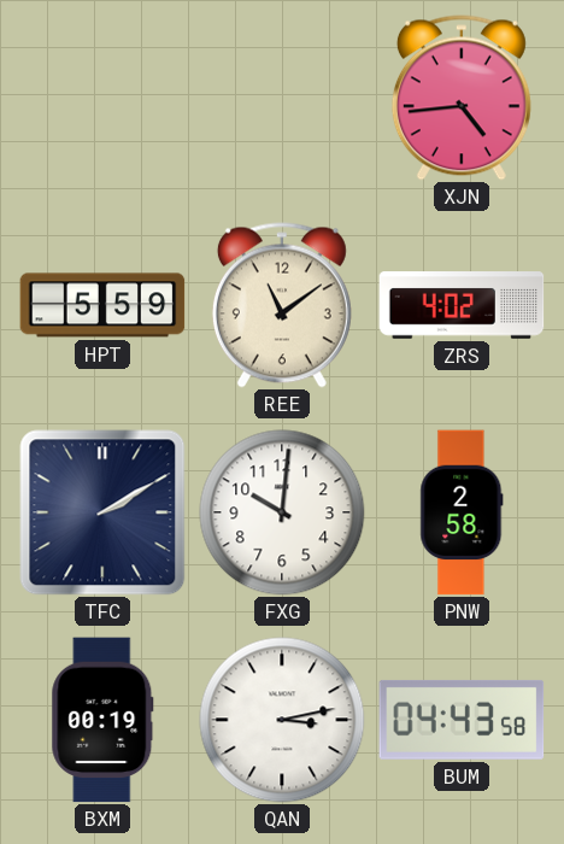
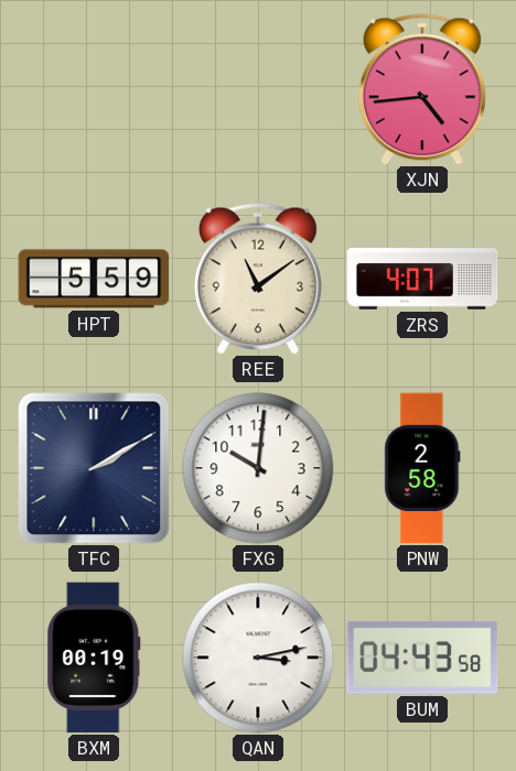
ZRS: 4:02 -> 4:07
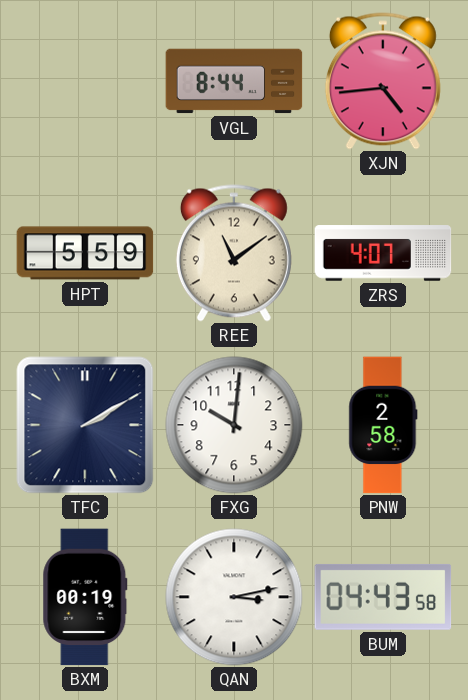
VGL: none -> 8:44
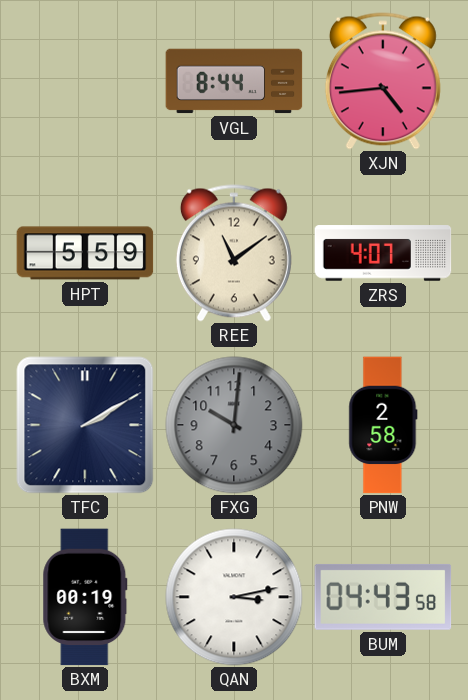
FXG dial: white -> grey
